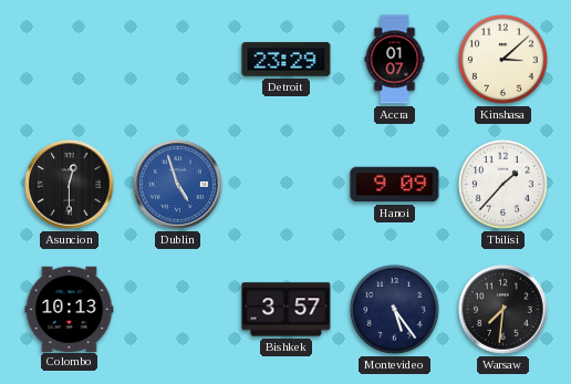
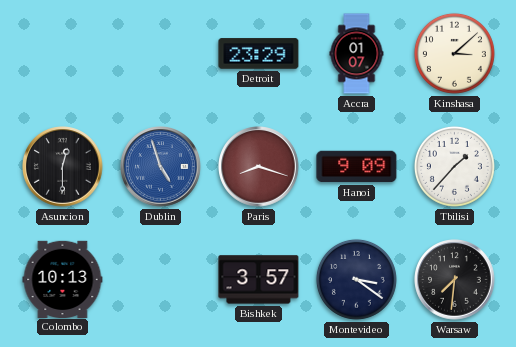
Paris: none -> 8:18
Montevideo: 5:24 -> 3:21
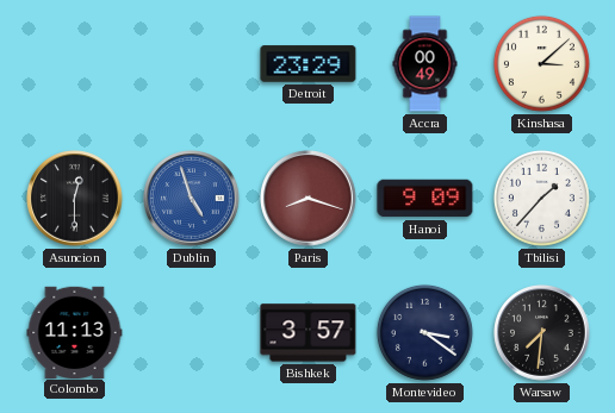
Accra: 01:07 -> 00:49
Colombo: 10:13 -> 11:13
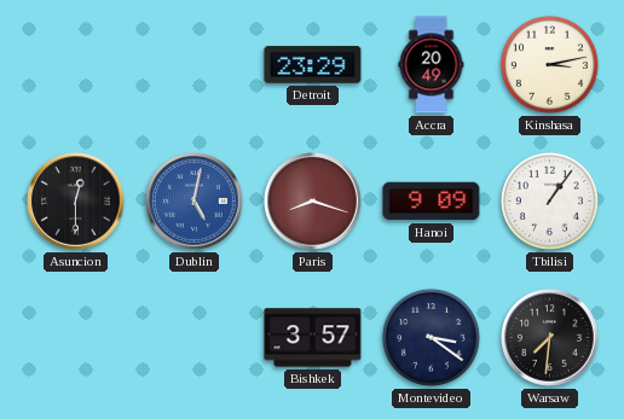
Accra: 00:49 -> 20:49
Kinshasa: 3:08 -> 3:13
Dublin: 4:57 -> 5:02
Tbilisi: 1:37 -> 1:06
Colombo: 11:13 -> none
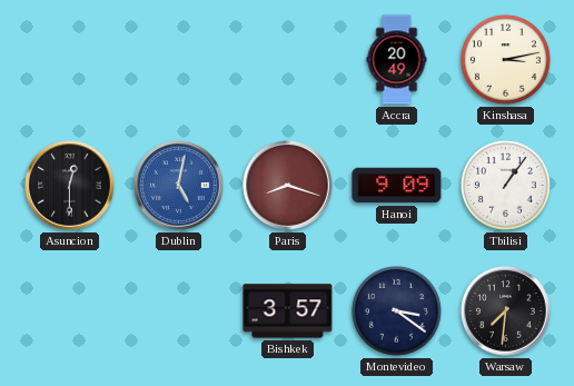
Detroit: 23:29 -> none
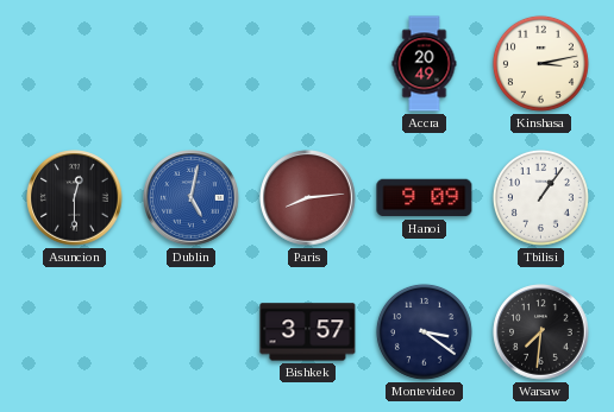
Paris: 8:18 -> 8:14
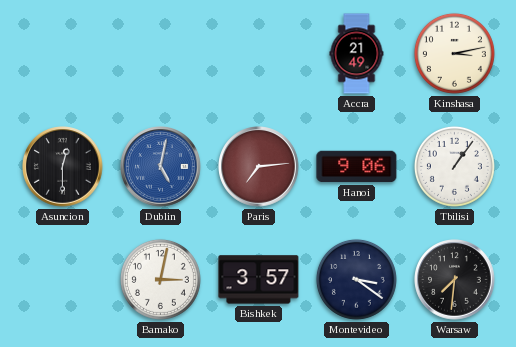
Accra: 20:49 -> 21:49
Paris: 8:14 -> 7:14
Hanoi: 9:09 -> 9:06
Bamako: none -> 3:02
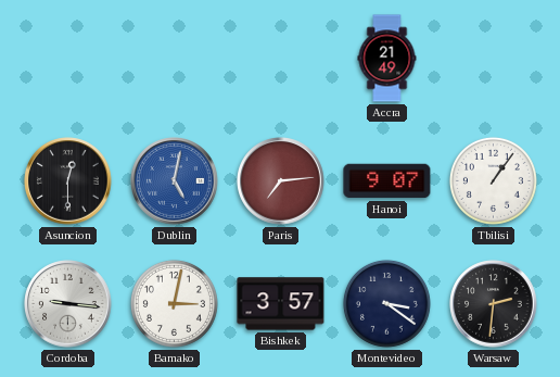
Kinshasa: 3:13 -> none
Hanoi: 9:06 -> 9:07
Cordoba: none -> 9:16
Warsaw: 7:31 -> 2:31
